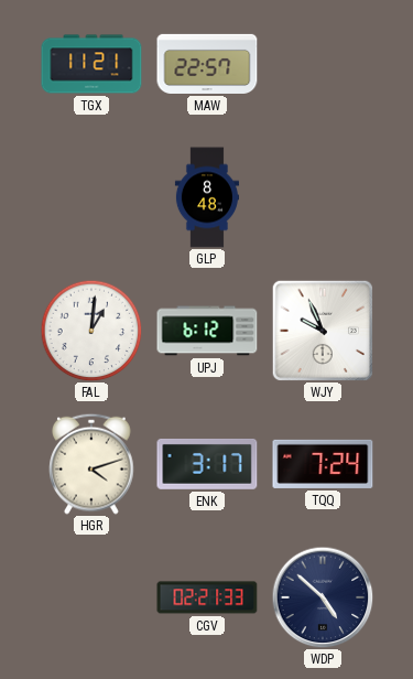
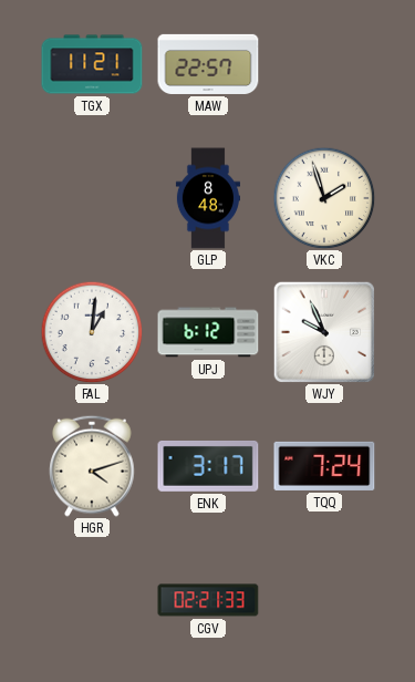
VKC: none -> 1:57
WDP: 4:52 -> none
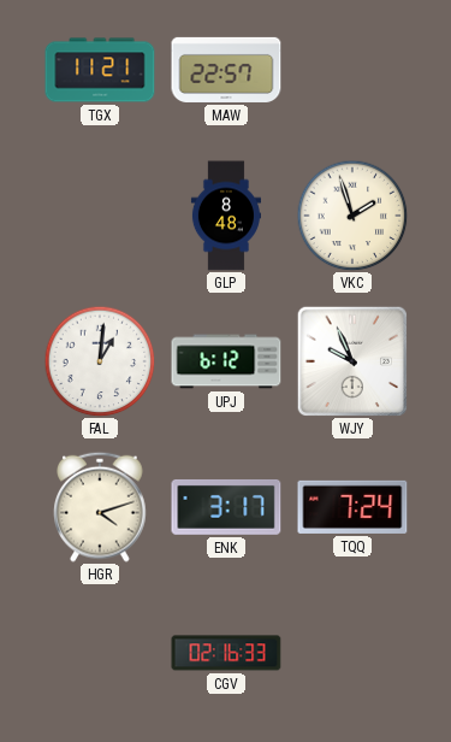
CGV: 02:21 -> 02:16
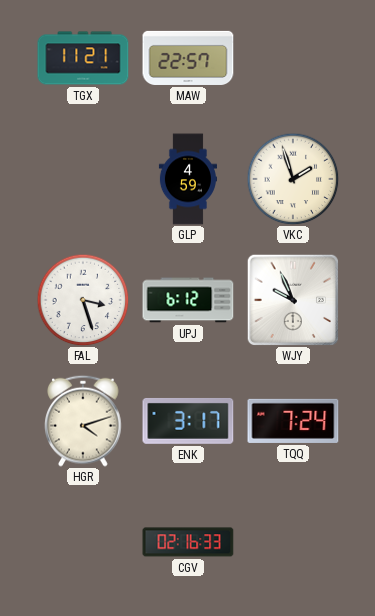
GLP: 8:48 -> 4:59
FAL: 1:01 -> 3:27
